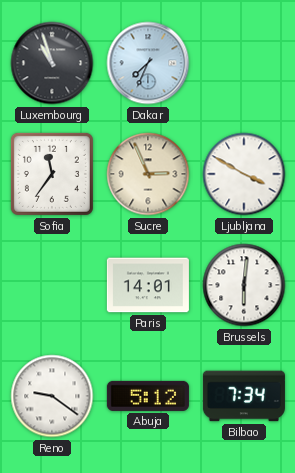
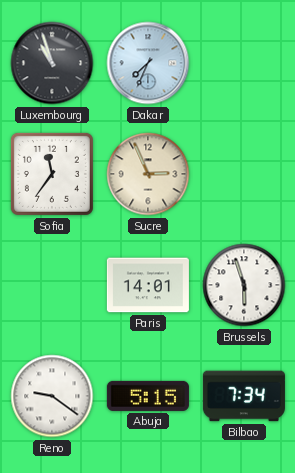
Ljubljana: 3:50 -> none
Brussels: 6:01 -> 5:57
Abuja: 5:12 -> 5:15
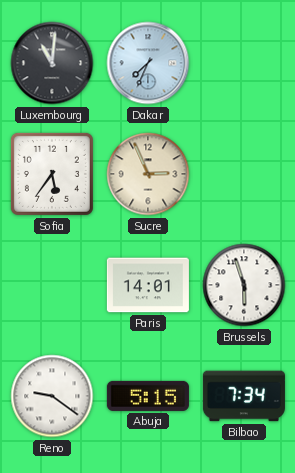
Luxembourg: 10:57 -> 11:01
Sofia: 11:36 -> 5:36
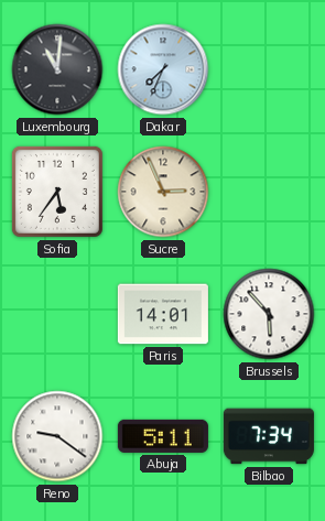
Brussels: 5:57 -> 5:53
Abuja: 5:15 -> 5:11
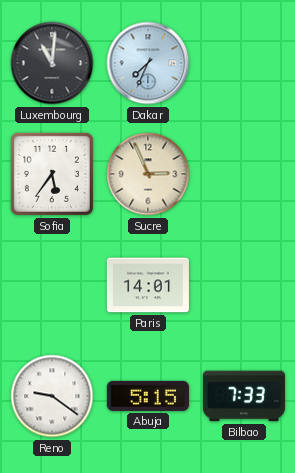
Brussels: 5:53 -> none
Abuja: 5:11 -> 5:15
Bilbao: 7:34 -> 7:33
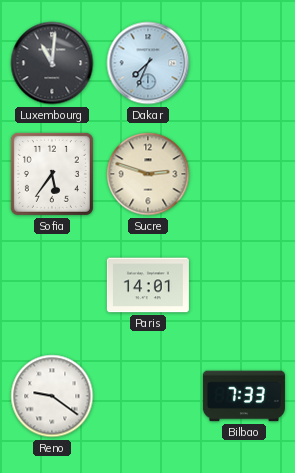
Sucre: 2:56 -> 2:48
Abuja: 5:15 -> none
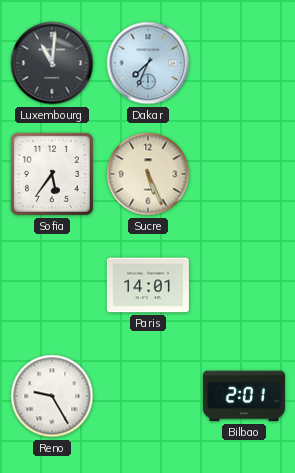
Sucre: 2:48 -> 5:26
Reno: 9:21 -> 9:25
Bilbao: 7:33 -> 2:01
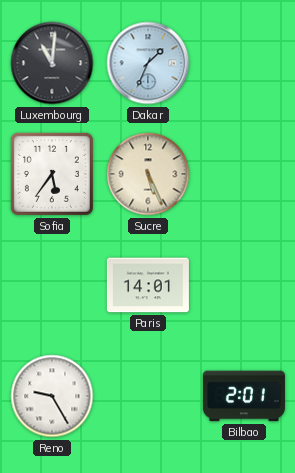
Dakar: 7:34 -> 1:34
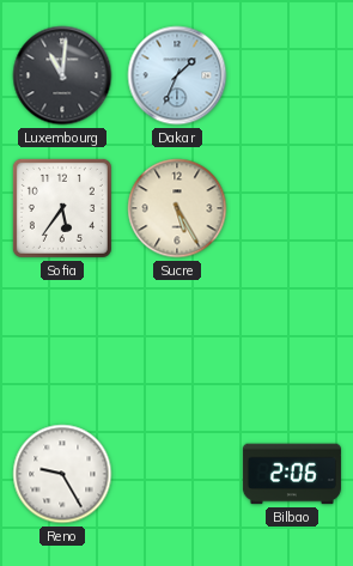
Sucre: 5:26 -> 5:25
Paris: 14:01 -> none
Bilbao: 2:01 -> 2:06
